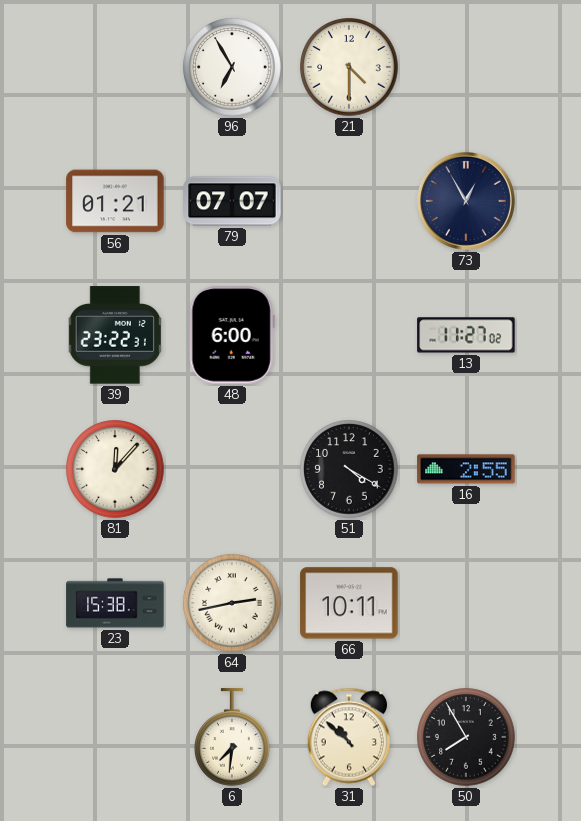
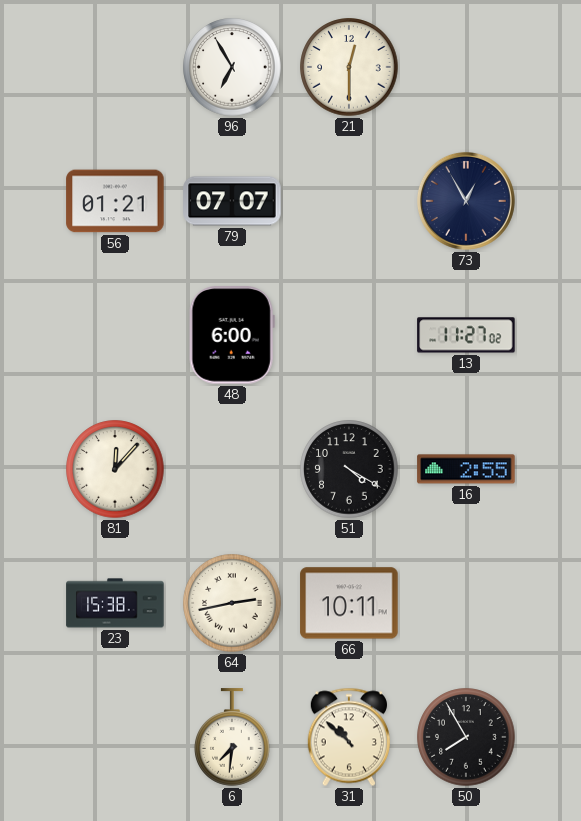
21: 4:30 -> 12:30
39: 23:22 -> none
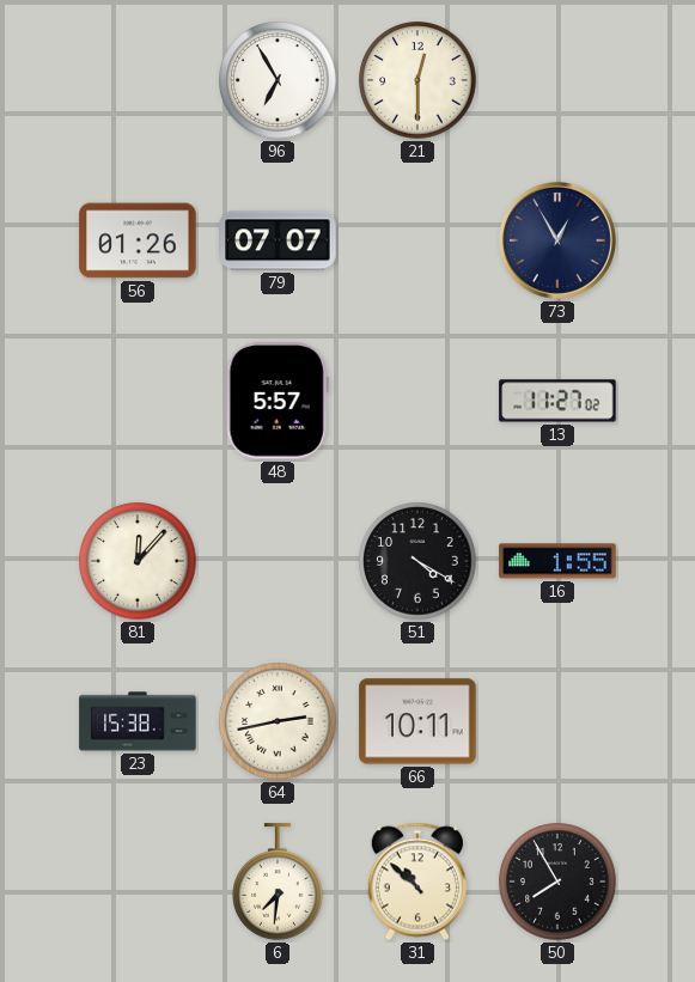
56: 01:21 -> 01:26
48: 6:00 -> 5:57
16: 2:55 -> 1:55
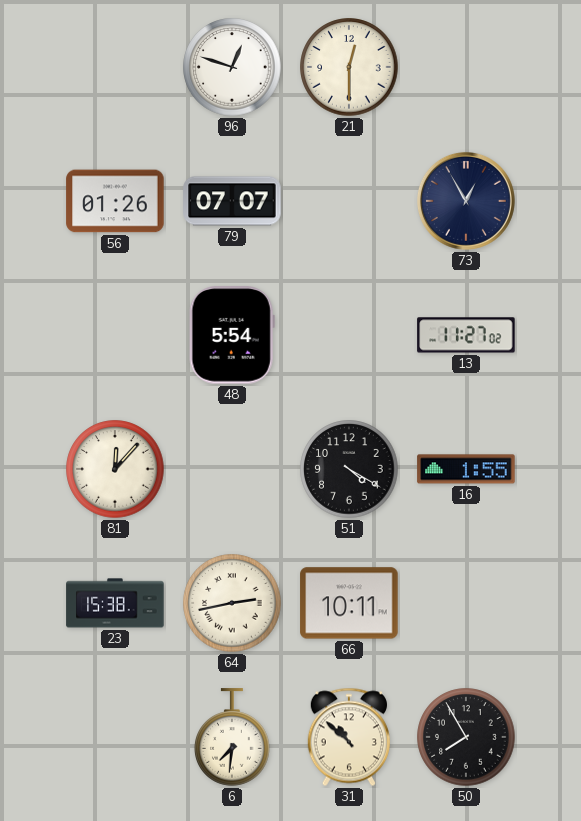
96: 6:55 -> 12:48
48: 5:57 -> 5:54
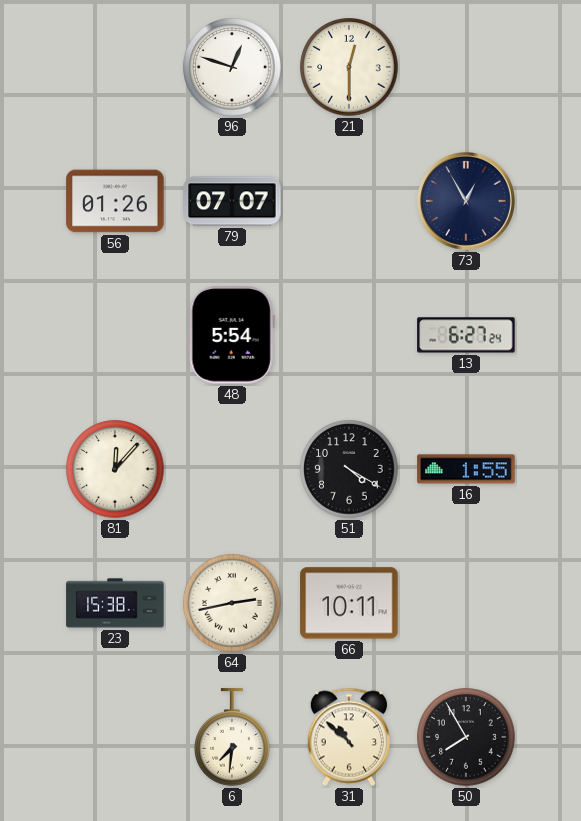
13: 11:27 -> 6:27
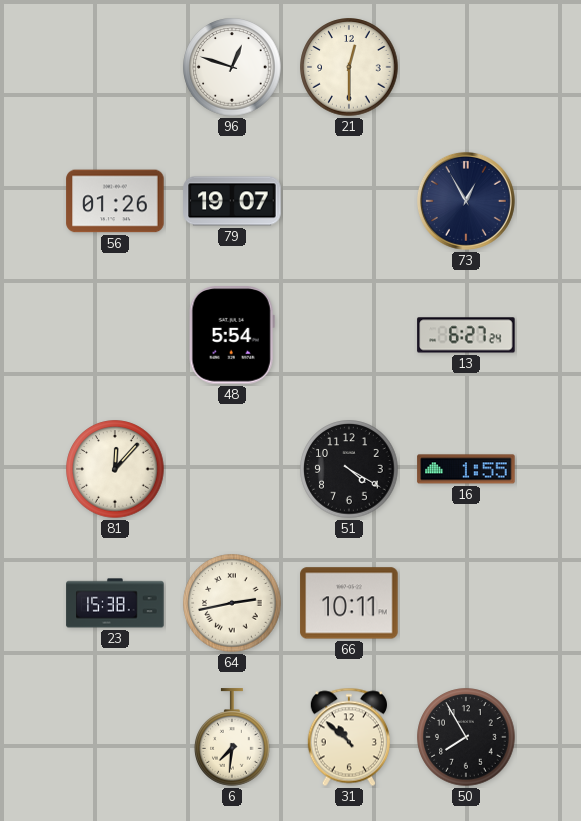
79: 07:07 -> 19:07
